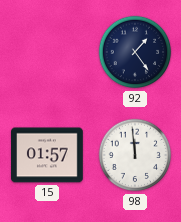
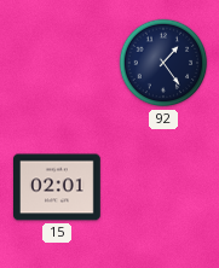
15: 01:57 -> 02:01
98: 11:59 -> none
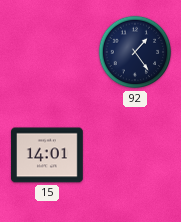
15: 02:01 -> 14:01
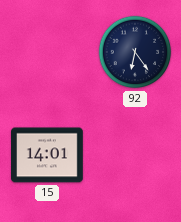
92: 1:24 -> 6:24
